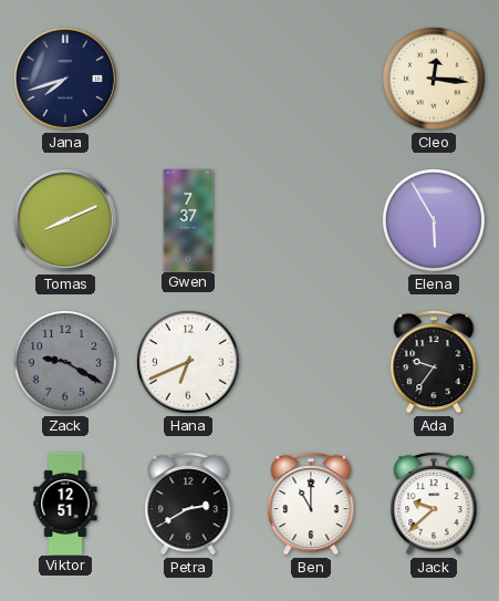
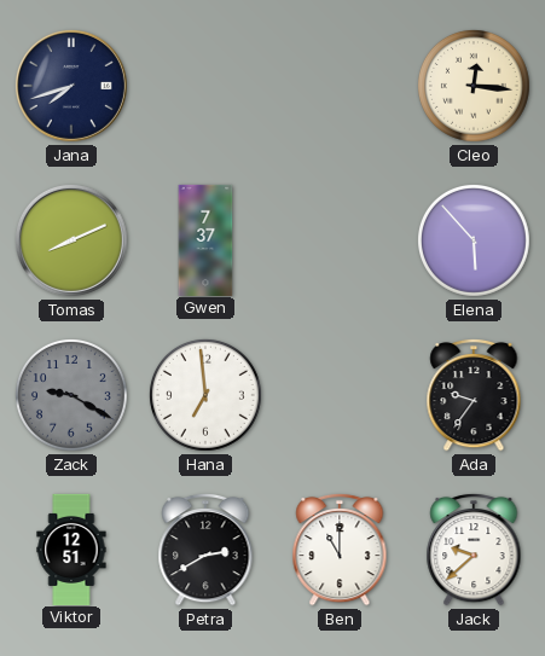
Elena: 5:55 -> 5:53
Hana: 6:41 -> 6:59
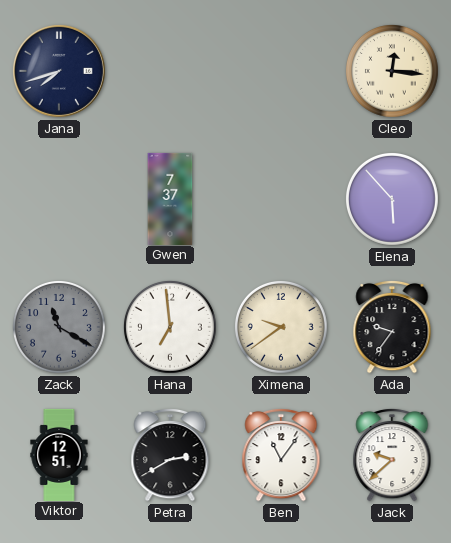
Tomas: 8:11 -> none
Zack: 9:20 -> 11:20
Ximena: none -> 9:39
Ben: 11:00 -> 11:06
